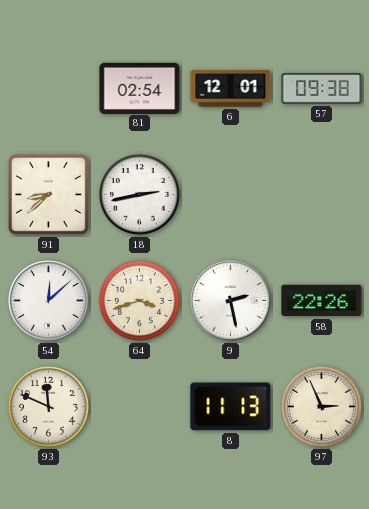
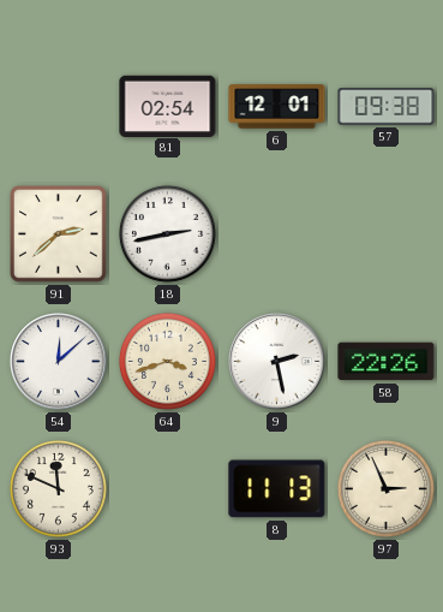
91: 8:38 -> 2:38
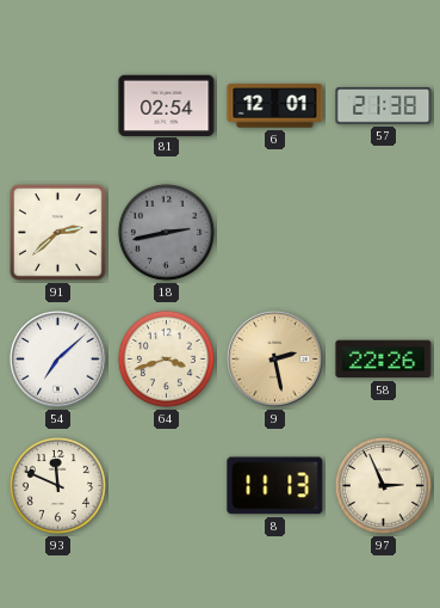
57: 09:38 -> 21:38
18 dial: white -> grey
54: 12:08 -> 7:08
9 dial: white -> champagne
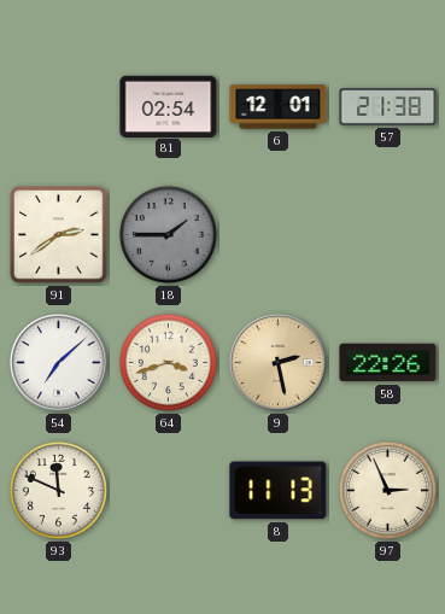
91: 2:38 -> 2:39
18: 2:43 -> 1:45
